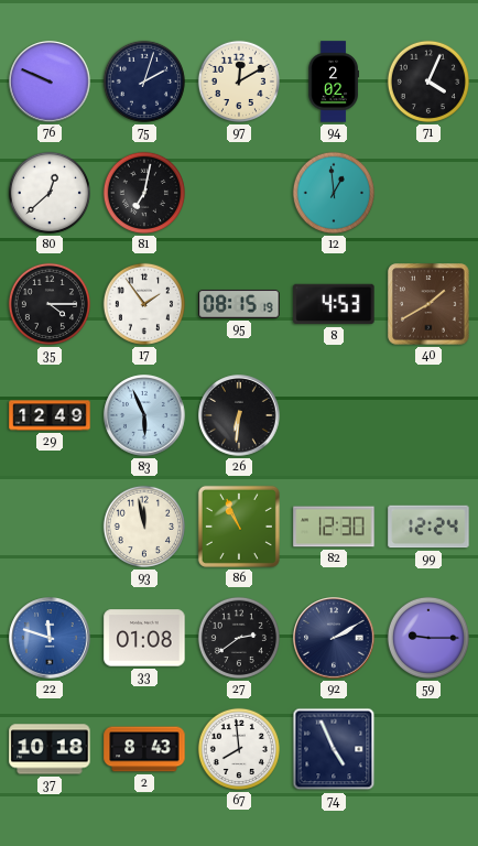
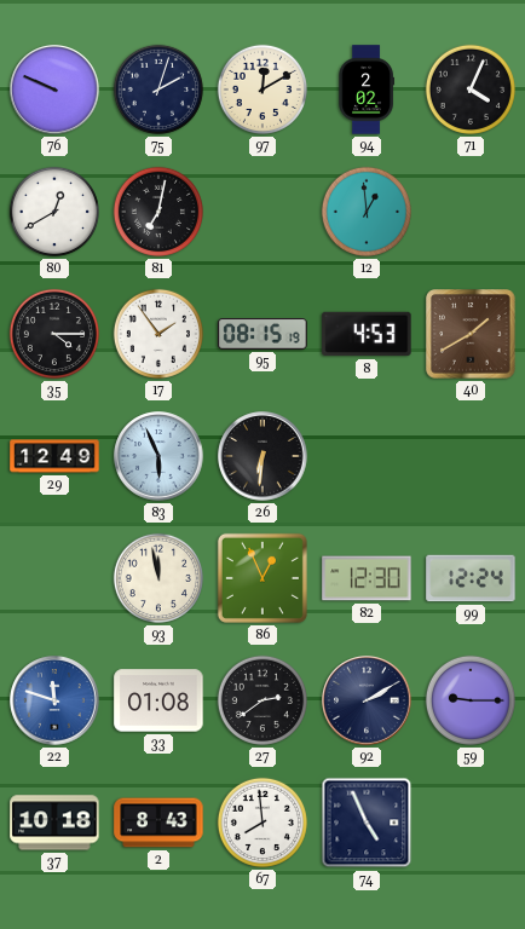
80: 12:38 -> 12:40
86: 10:56 -> 12:56
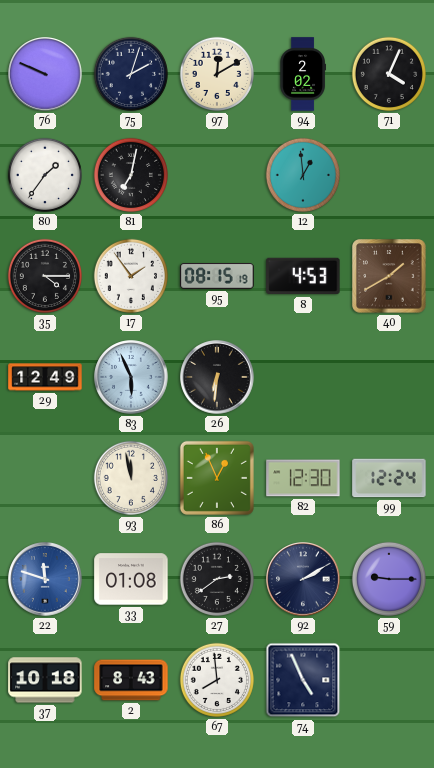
80: 12:40 -> 1:36
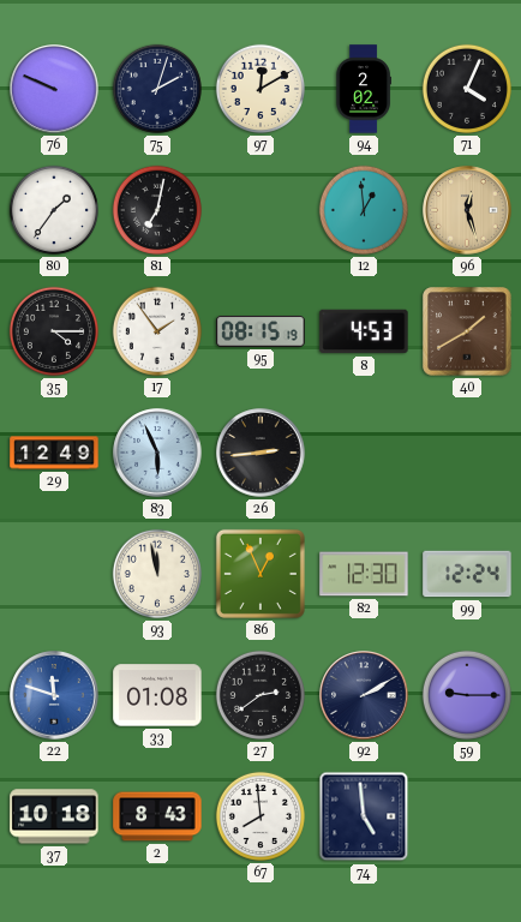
96: none -> 12:27
26: 6:31 -> 2:44
74: 4:56 -> 4:59
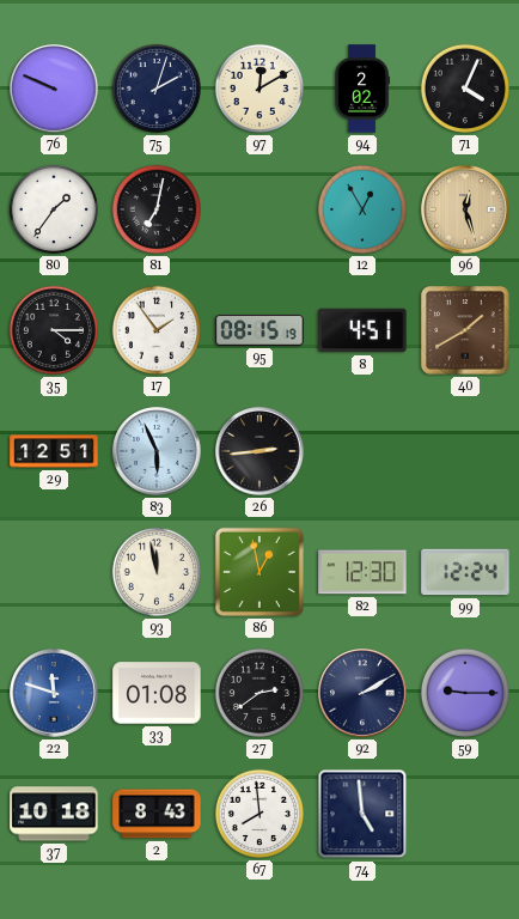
12: 12:59 -> 12:55
8: 4:53 -> 4:51
29: 12:49 -> 12:51
86: 12:56 -> 12:58
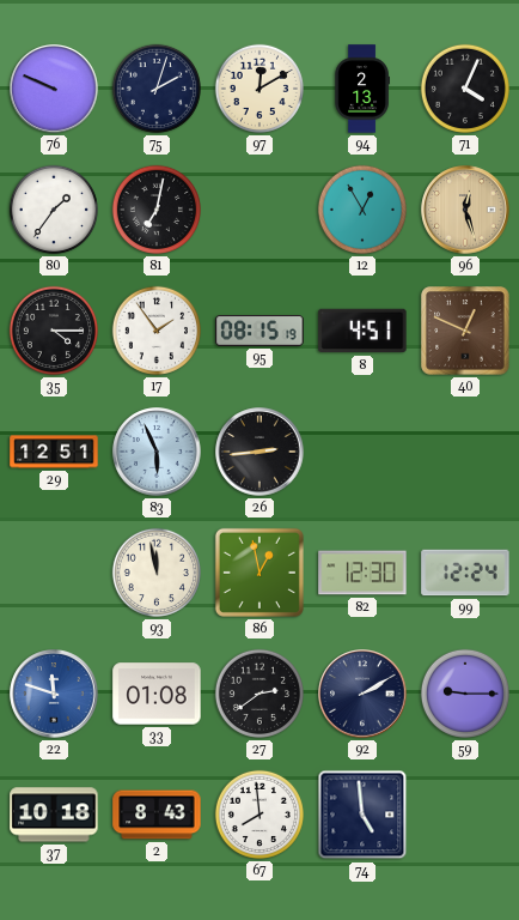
94: 2:02 -> 2:13
40: 1:40 -> 12:49
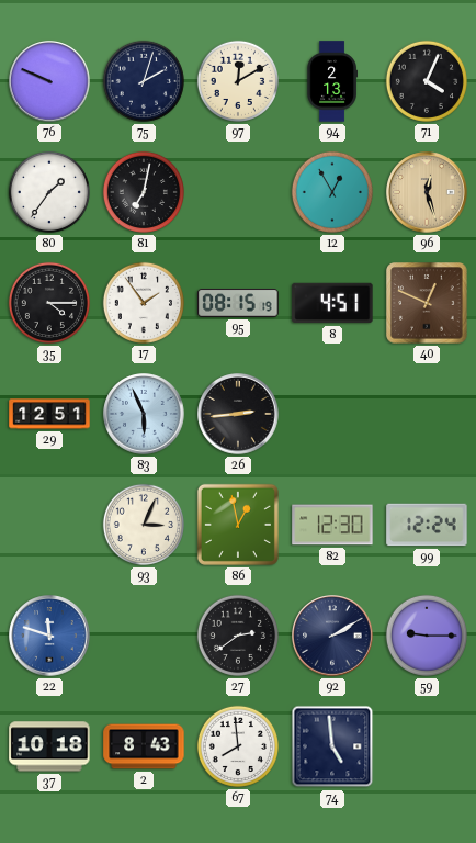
93: 11:58 -> 3:04
33: 01:08 -> none
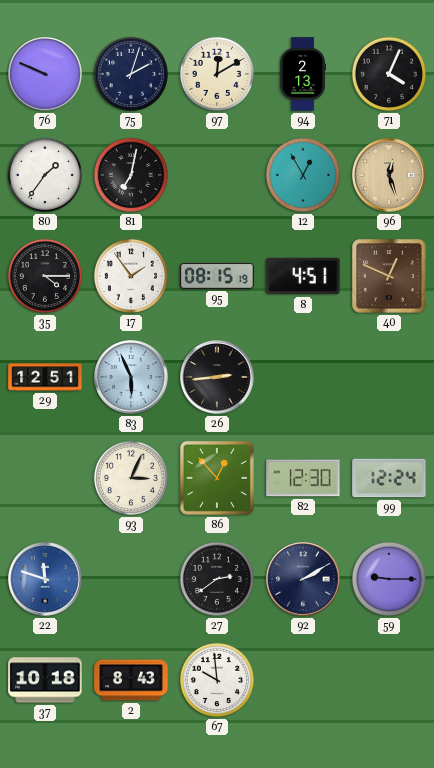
86: 12:58 -> 12:53
67: 7:59 -> 9:59
74: 4:59 -> none
